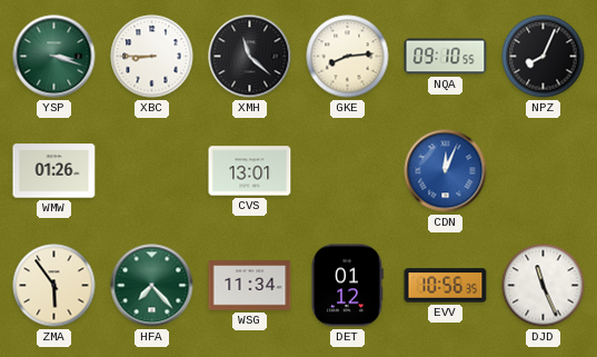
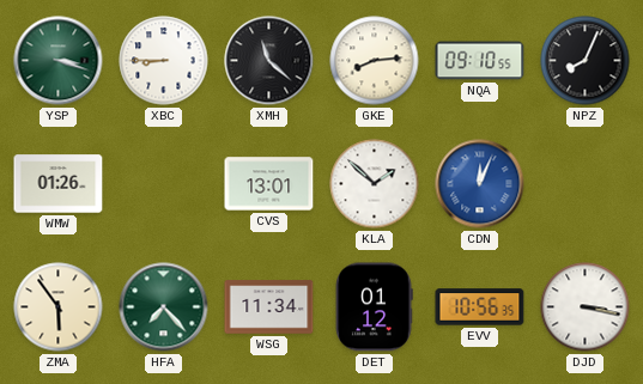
KLA: none -> 1:52
DJD: 11:26 -> 3:17
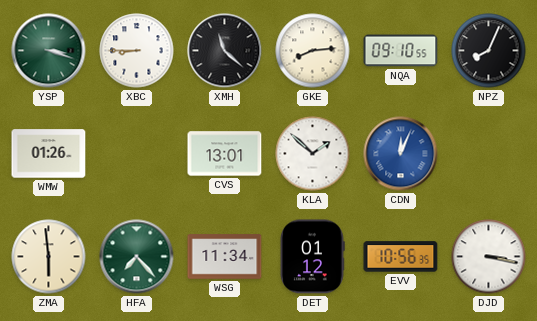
ZMA: 5:54 -> 5:59
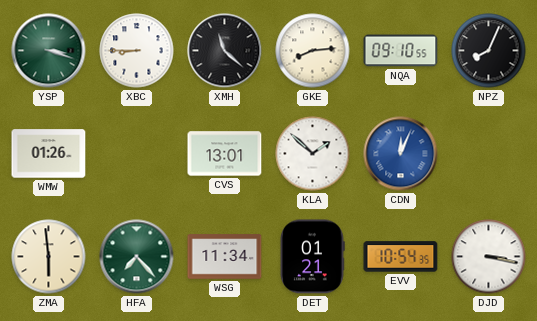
DET: 01:12 -> 01:21
EVV: 10:56 -> 10:54
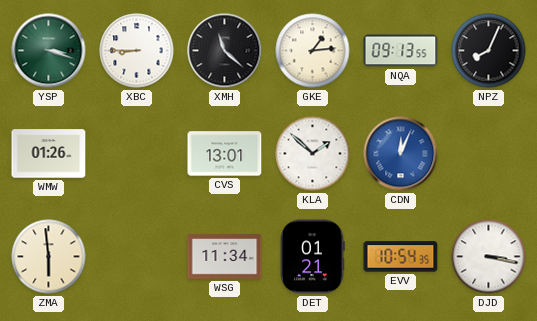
GKE: 8:14 -> 1:14
NQA: 09:10 -> 09:13
HFA: 7:23 -> none
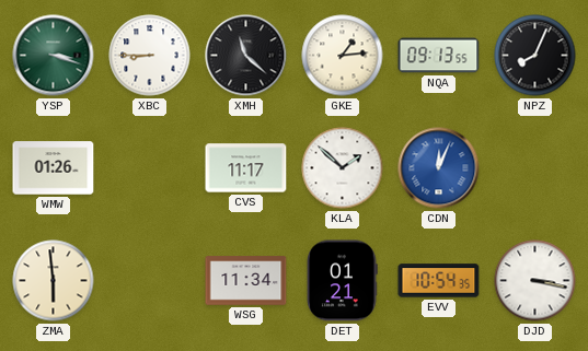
CVS: 13:01 -> 11:17
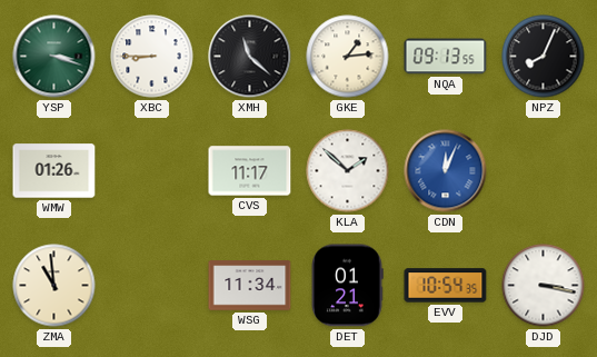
ZMA: 5:59 -> 10:59
